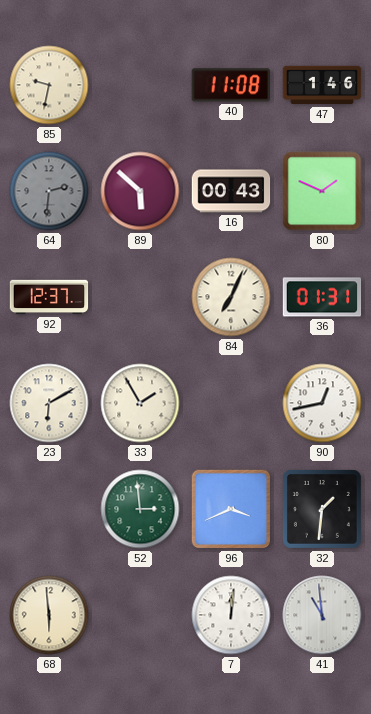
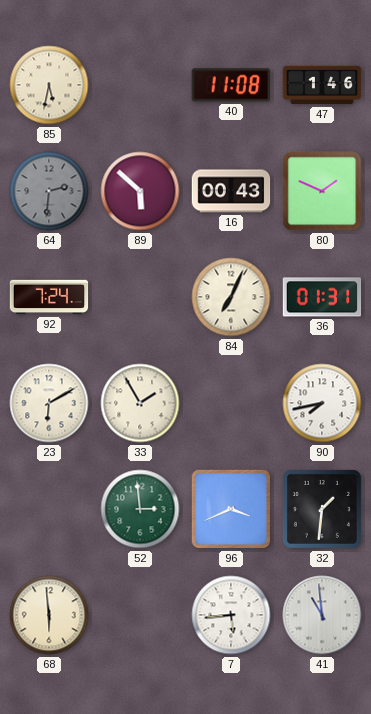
85: 9:32 -> 5:32
92: 12:37 -> 7:24
90: 12:43 -> 7:43
7: 12:01 -> 5:44
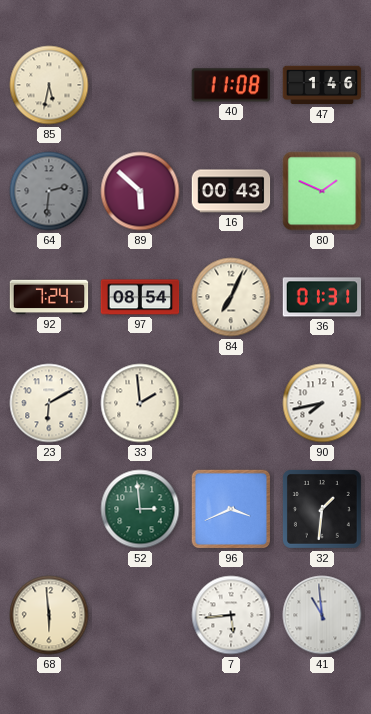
97: none -> 08:54
33: 1:55 -> 1:59
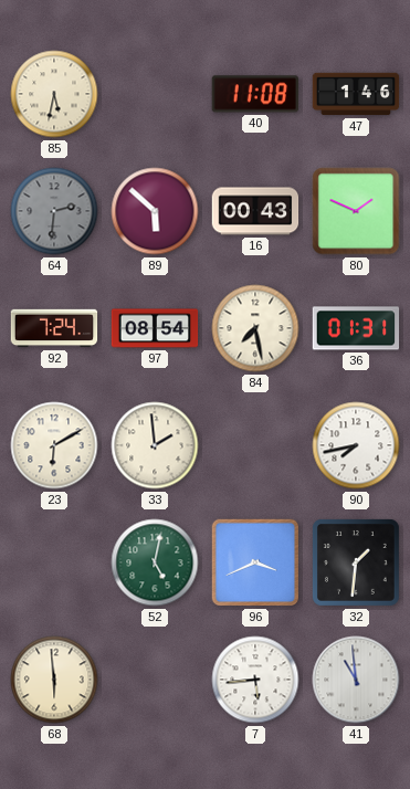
84: 7:04 -> 7:28
52: 2:59 -> 5:02
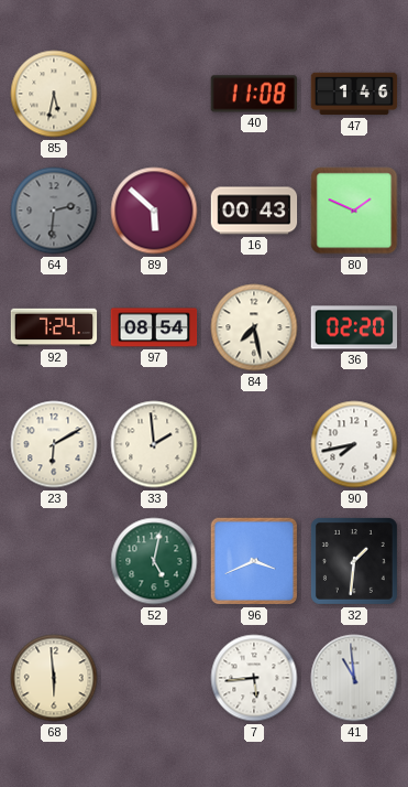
36: 01:31 -> 02:20
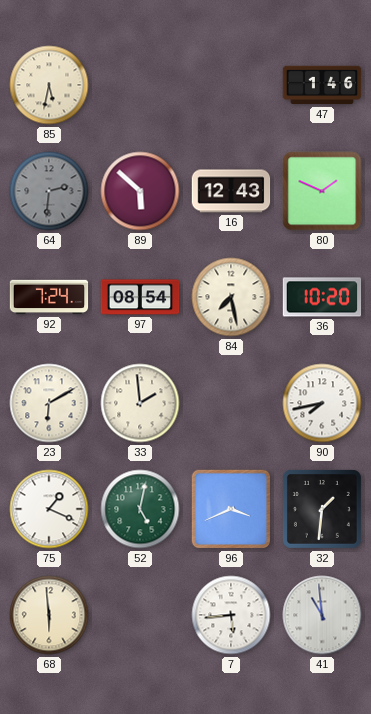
40: 11:08 -> none
16: 00:43 -> 12:43
36: 02:20 -> 10:20
75: none -> 1:19
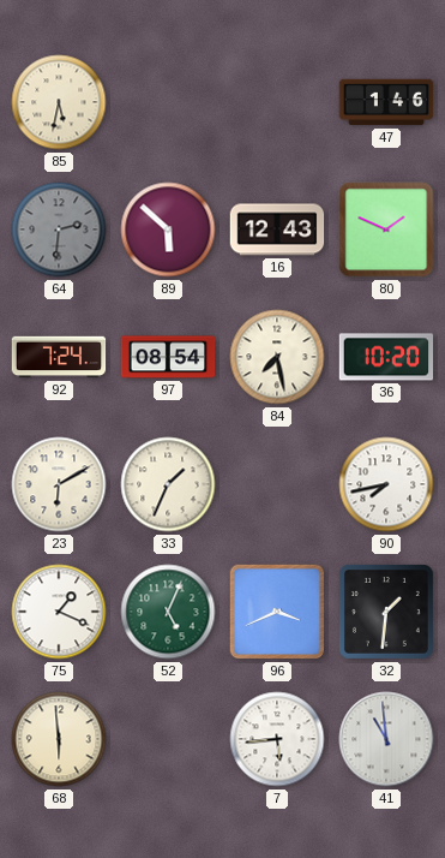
33: 1:59 -> 1:34
52: 5:02 -> 5:04
